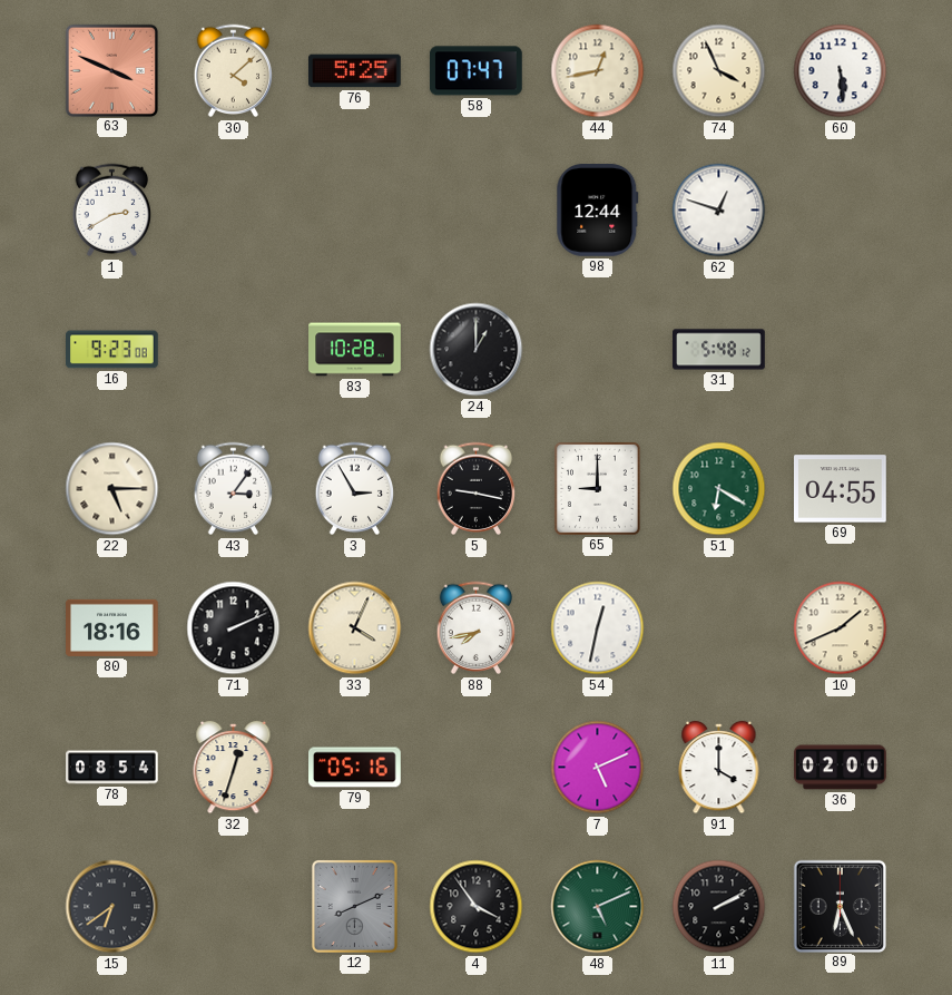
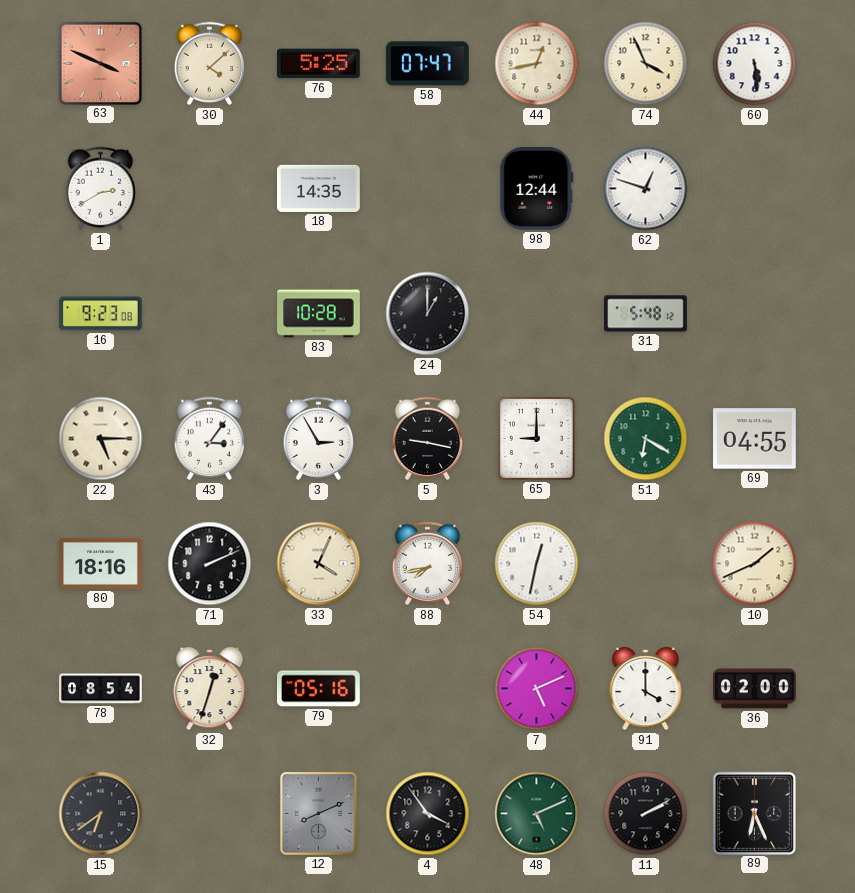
18: none -> 14:35
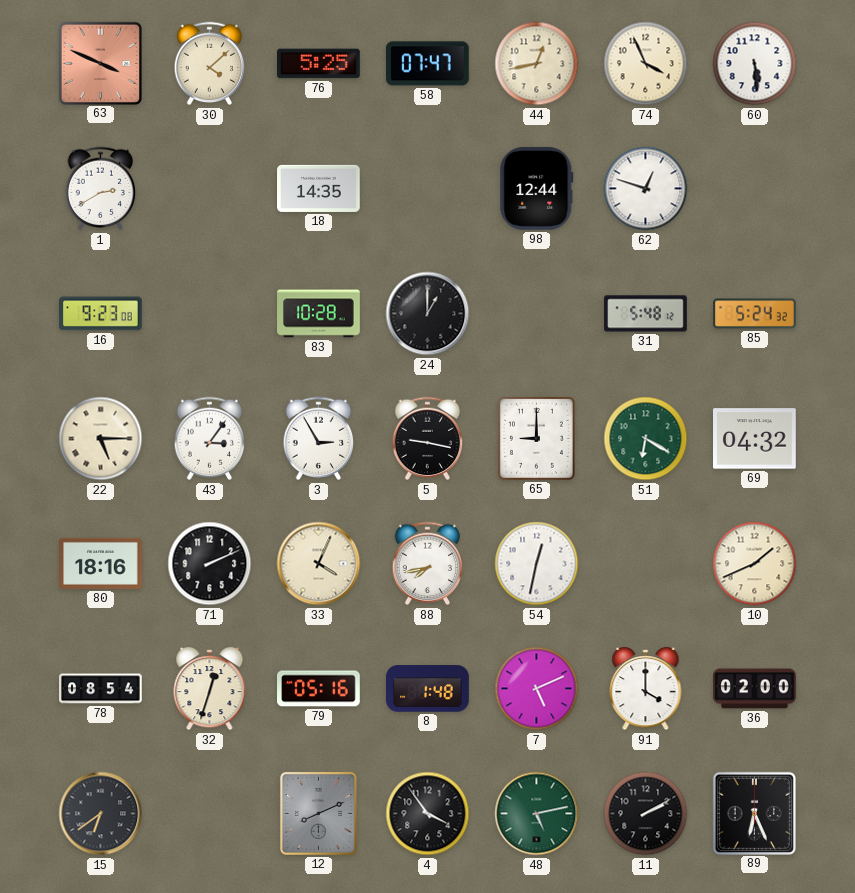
85: none -> 5:24
69: 04:55 -> 04:32
8: none -> 1:48
48: 5:11 -> 5:13
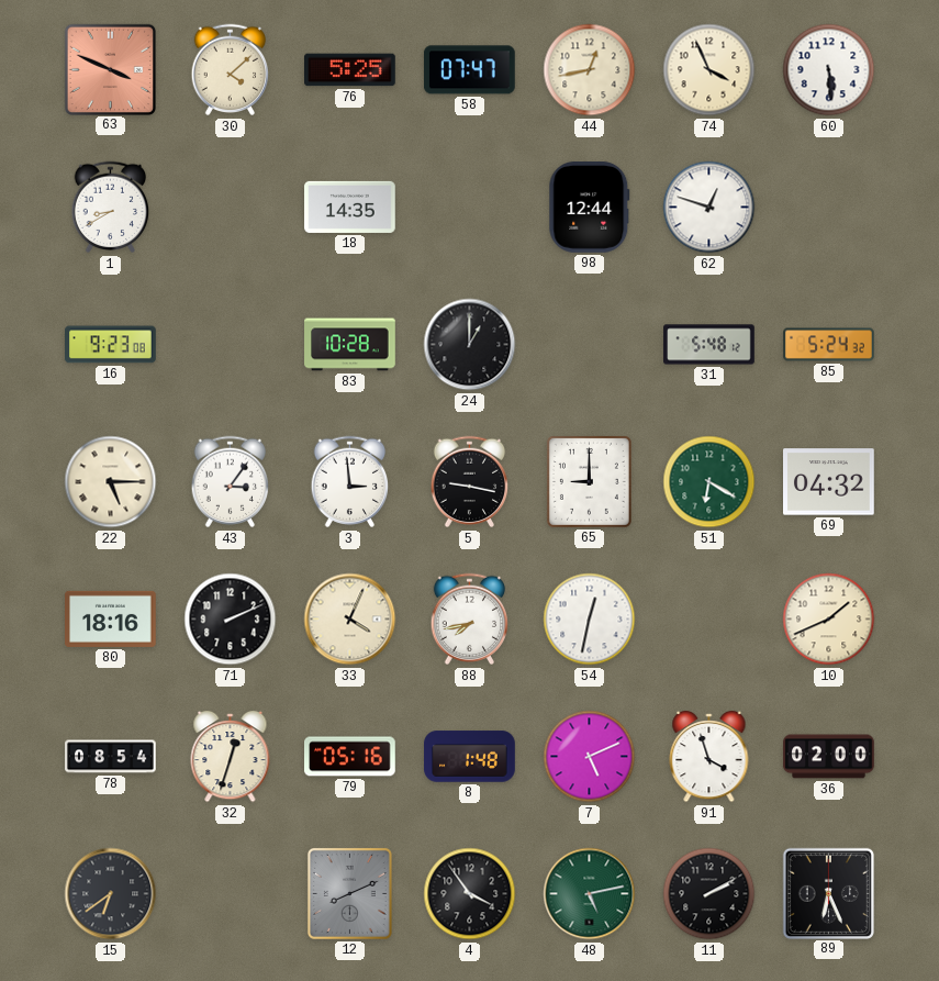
1: 2:40 -> 8:40
3: 2:55 -> 2:59
91: 4:00 -> 3:57
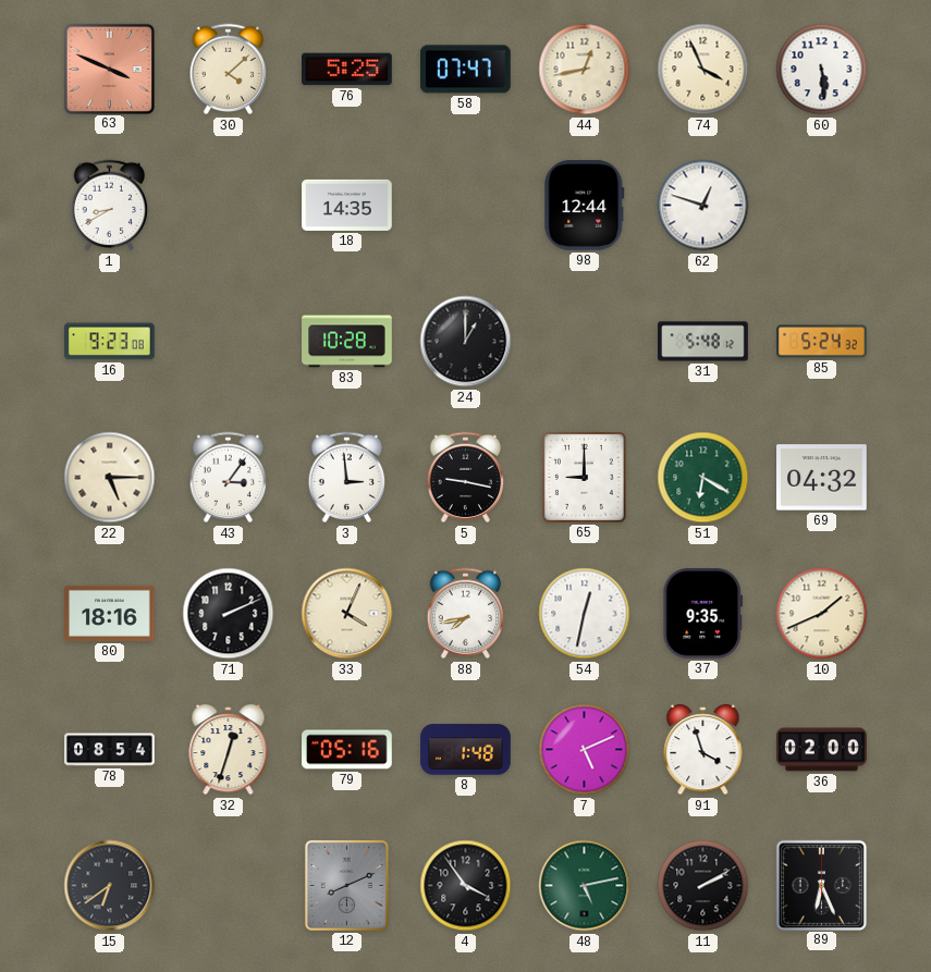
37: none -> 9:35
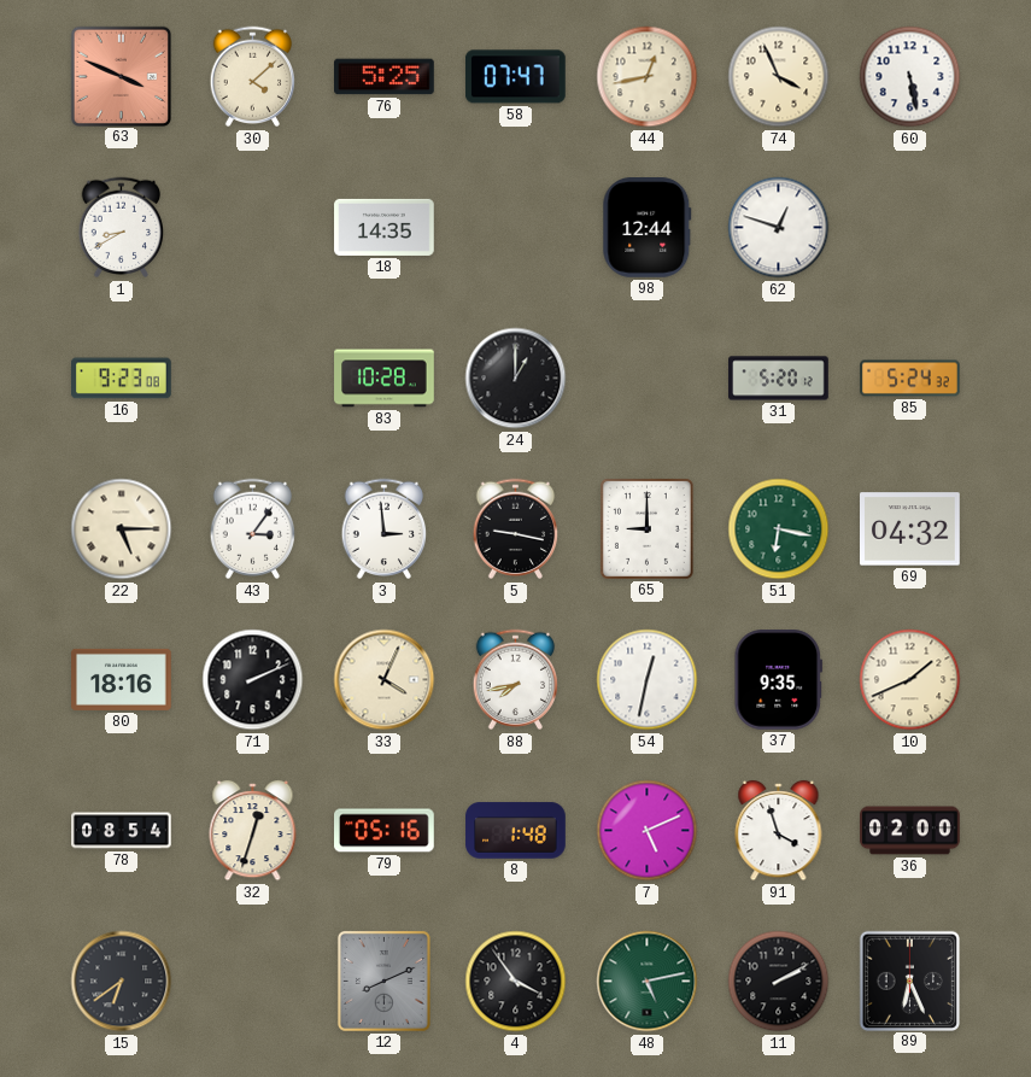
60: 5:29 -> 5:28
31: 5:48 -> 5:20
51: 6:20 -> 6:17
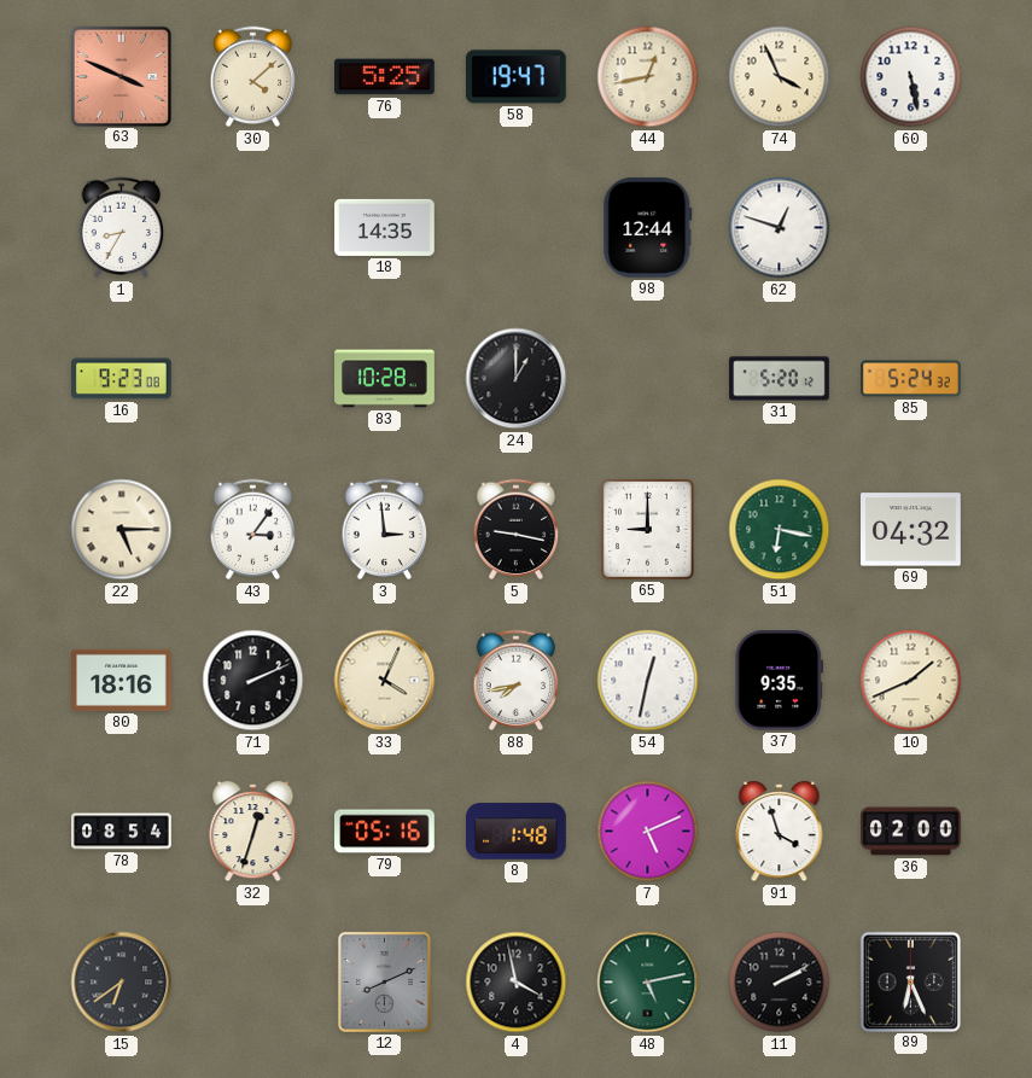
58: 07:47 -> 19:47
1: 8:40 -> 8:35
4: 3:54 -> 3:58
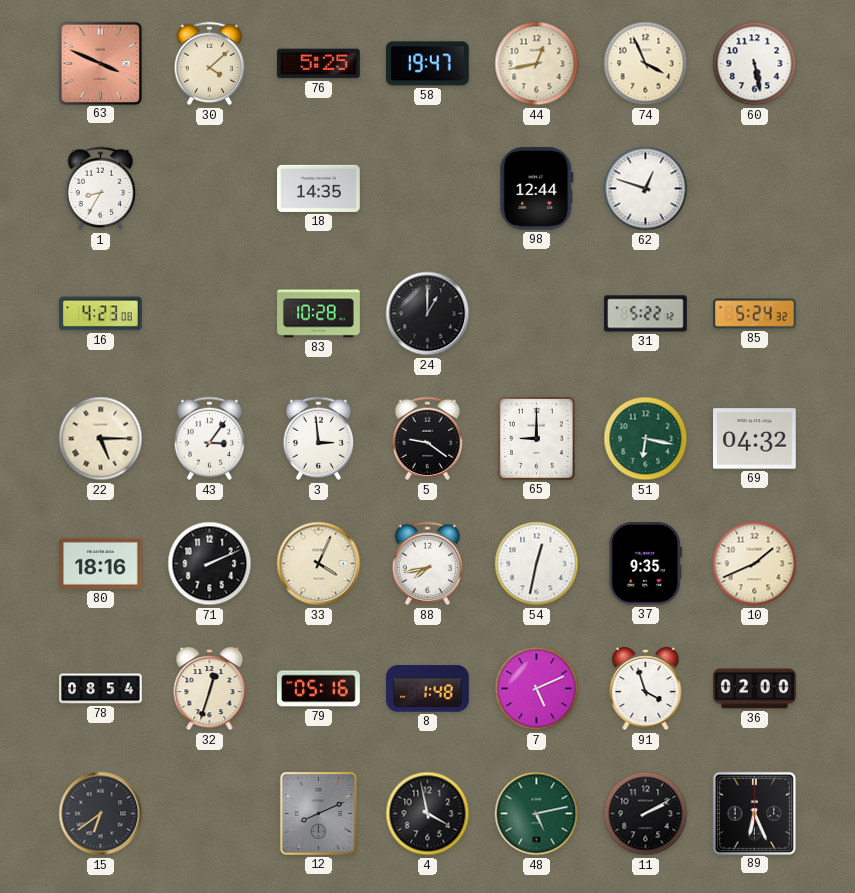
16: 9:23 -> 4:23
31: 5:20 -> 5:22
5: 9:17 -> 9:21
